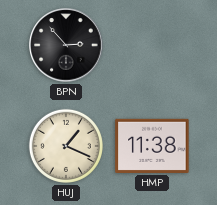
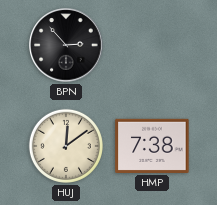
HUJ: 1:19 -> 12:09
HMP: 11:38 -> 7:38
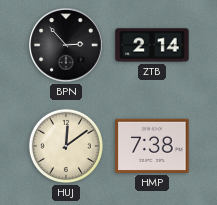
ZTB: none -> 2:14
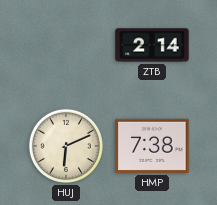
BPN: 2:53 -> none
HUJ: 12:09 -> 6:11
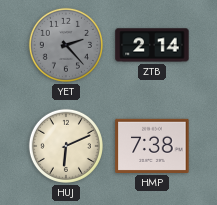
YET: none -> 2:23
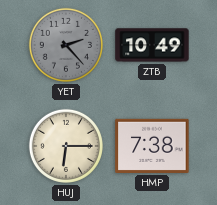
ZTB: 2:14 -> 10:49
HUJ: 6:11 -> 6:15
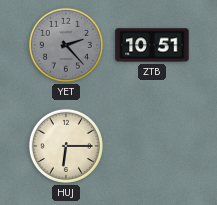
ZTB: 10:49 -> 10:51
HMP: 7:38 -> none
